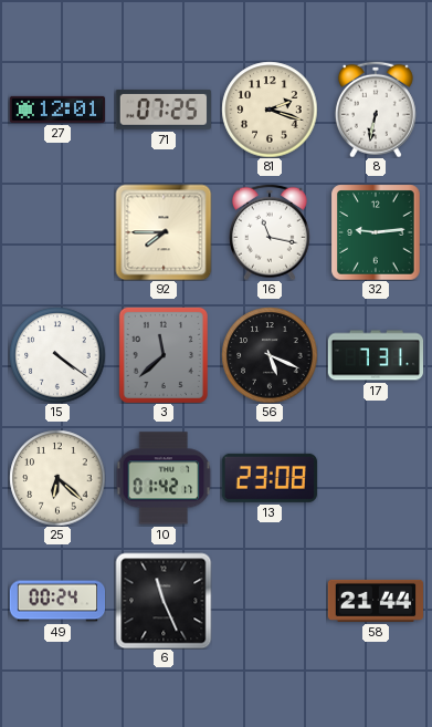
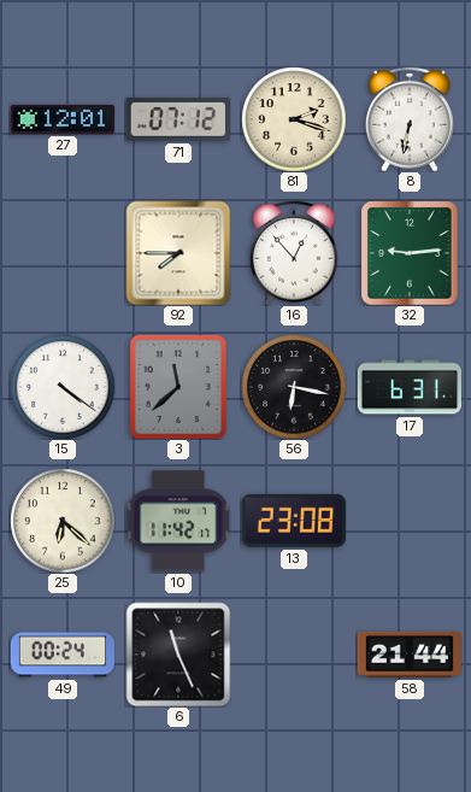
71: 07:25 -> 07:12
16: 11:17 -> 12:53
56: 5:19 -> 6:17
17: 7:31 -> 6:31
10: 01:42 -> 11:42
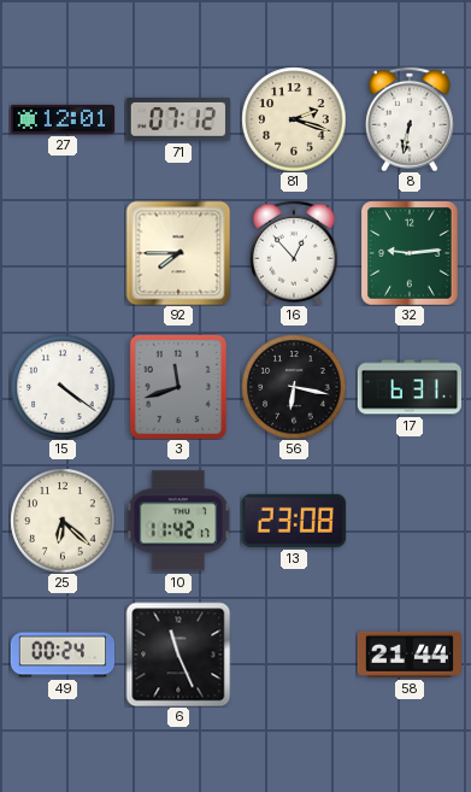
3: 11:38 -> 11:42
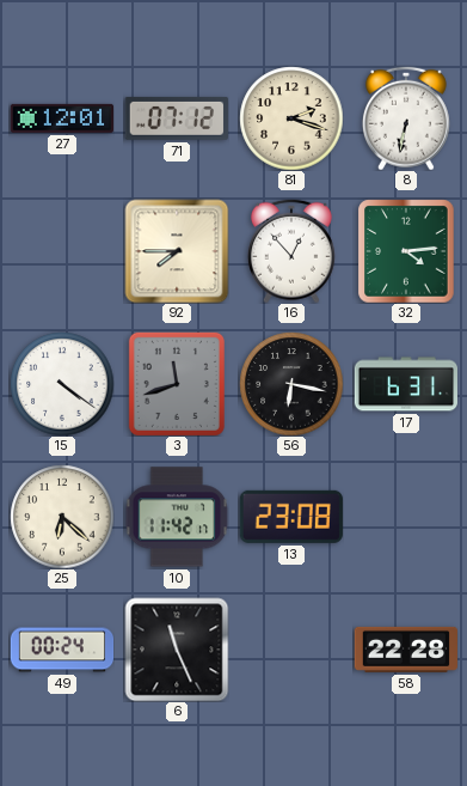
32: 9:14 -> 4:14
58: 21:44 -> 22:28
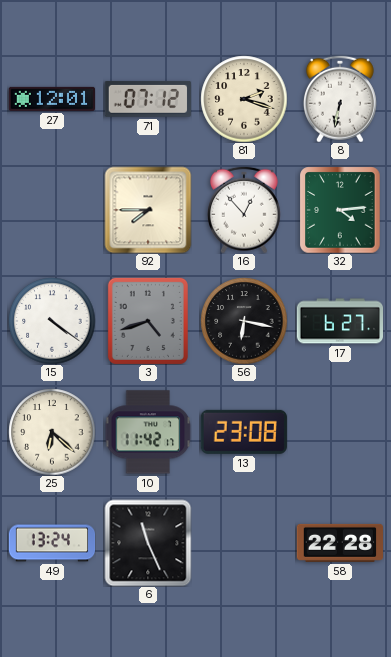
3: 11:42 -> 4:42
17: 6:31 -> 6:27
49: 00:24 -> 13:24
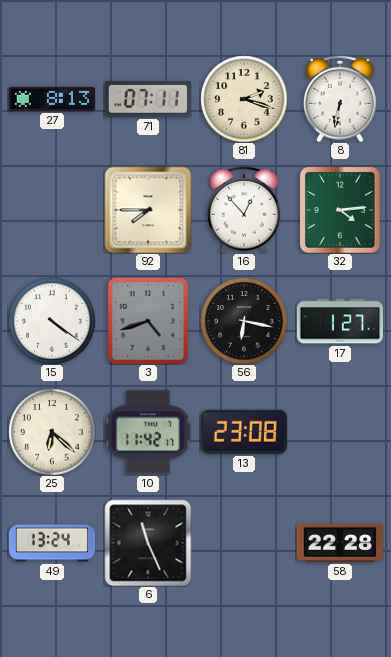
27: 12:01 -> 8:13
71: 07:12 -> 07:11
17: 6:27 -> 1:27
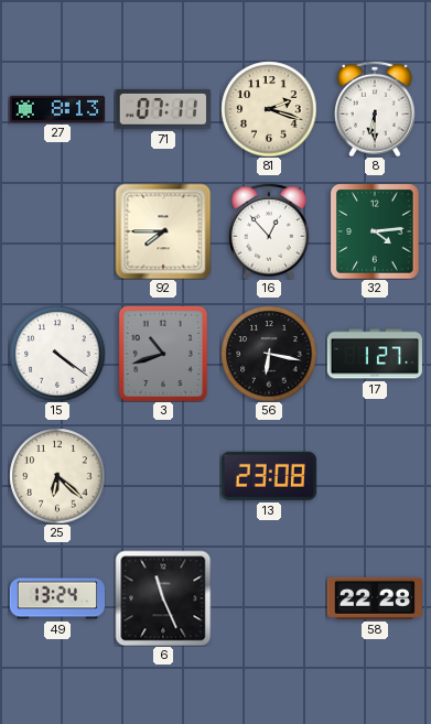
8: 6:32 -> 6:30
3: 4:42 -> 10:42
10: 11:42 -> none
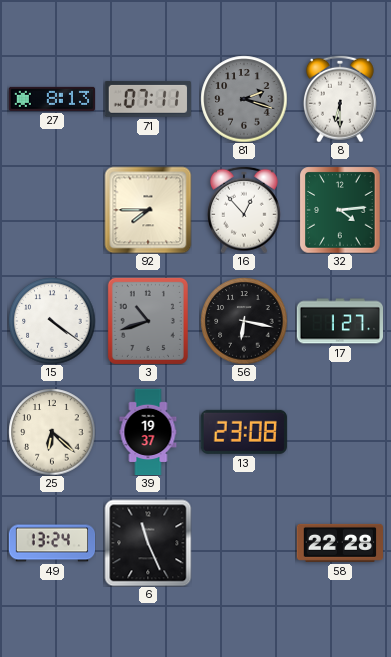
81 dial: cream -> grey
39: none -> 19:37
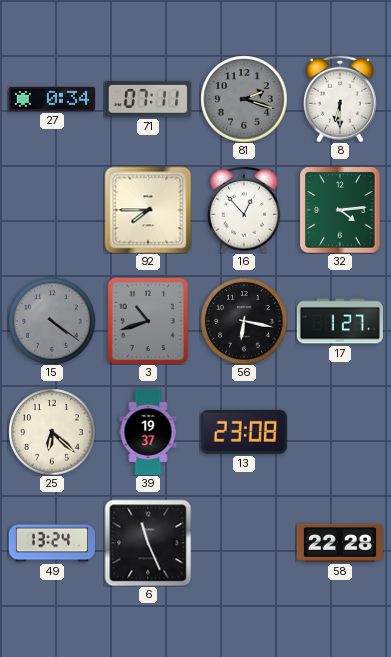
27: 8:13 -> 0:34
15 dial: white -> grey
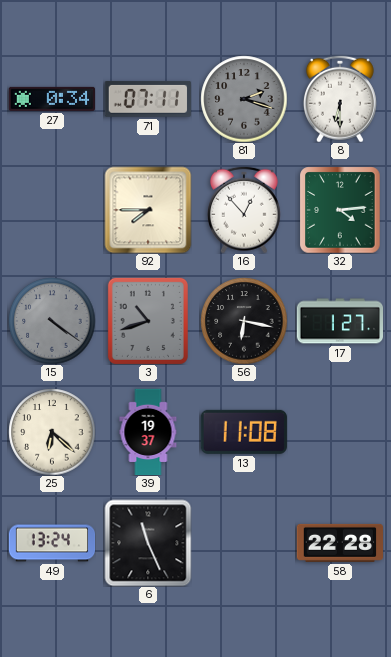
13: 23:08 -> 11:08
